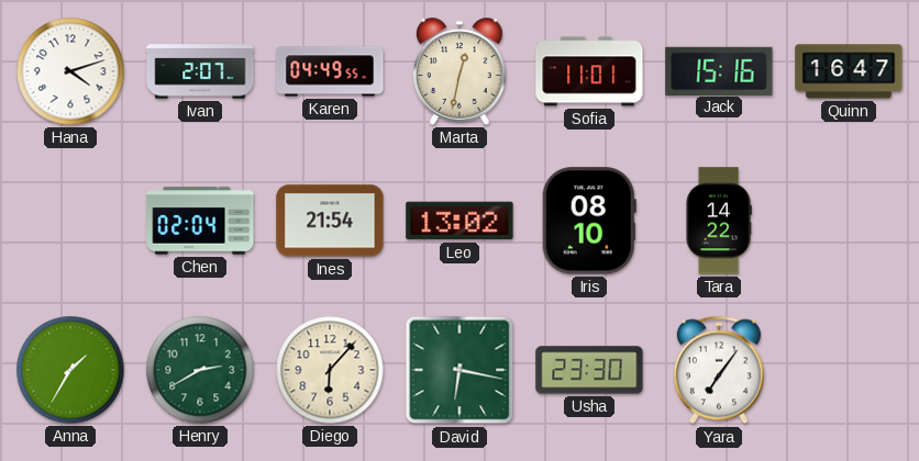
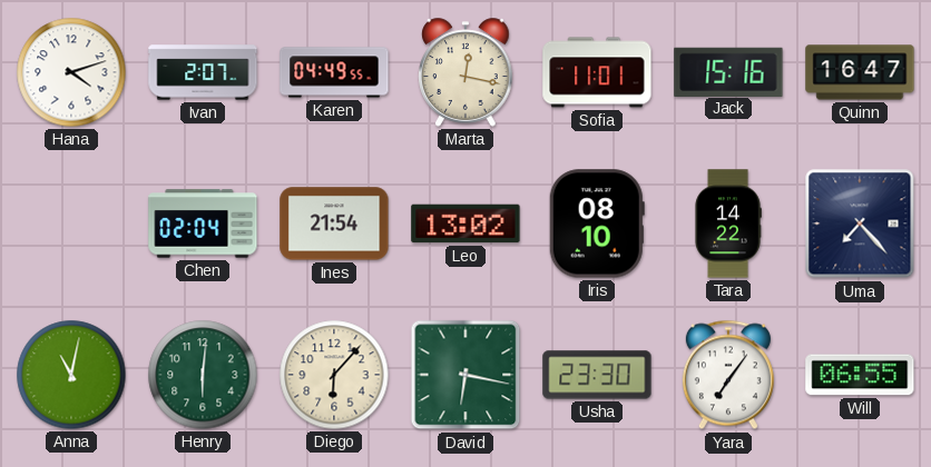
Marta: 12:32 -> 12:17
Uma: none -> 7:23
Anna: 1:35 -> 11:02
Henry: 2:40 -> 6:01
Will: none -> 06:55
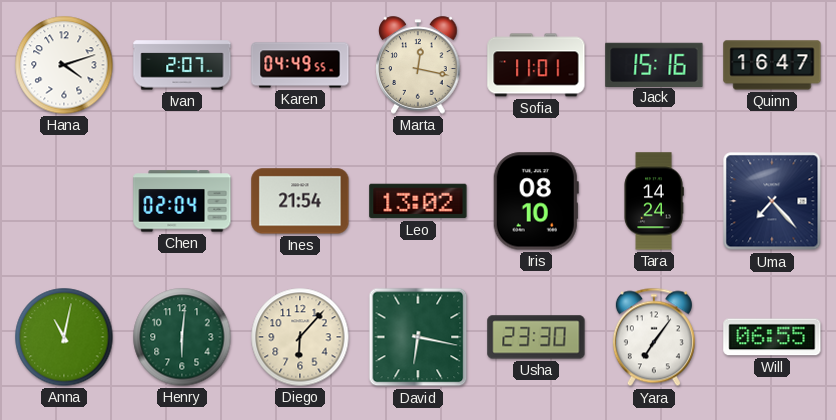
Tara: 14:22 -> 14:24
